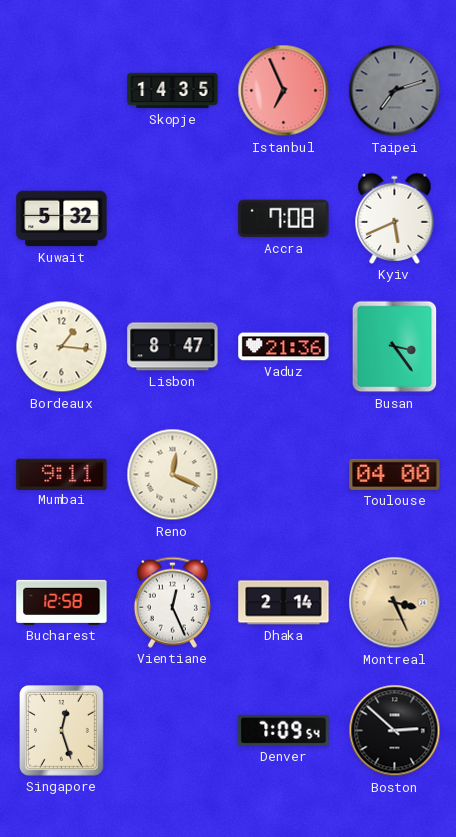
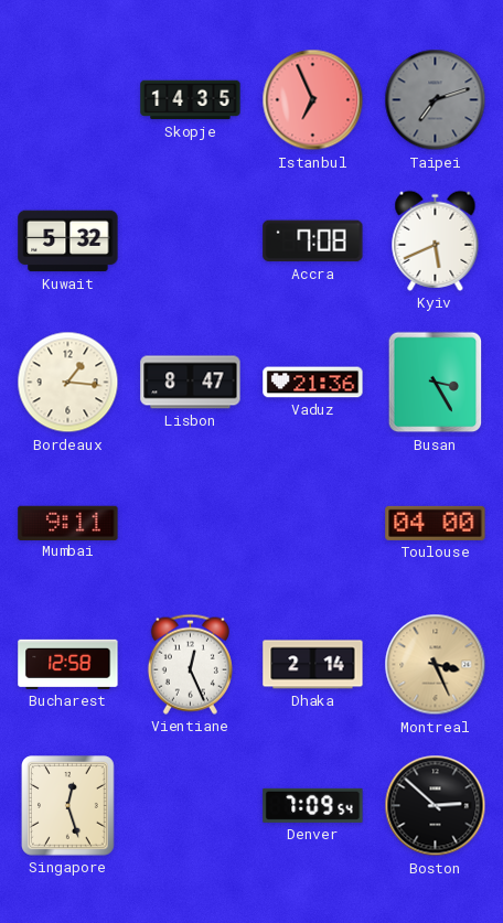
Busan: 3:24 -> 3:25
Reno: 12:19 -> none
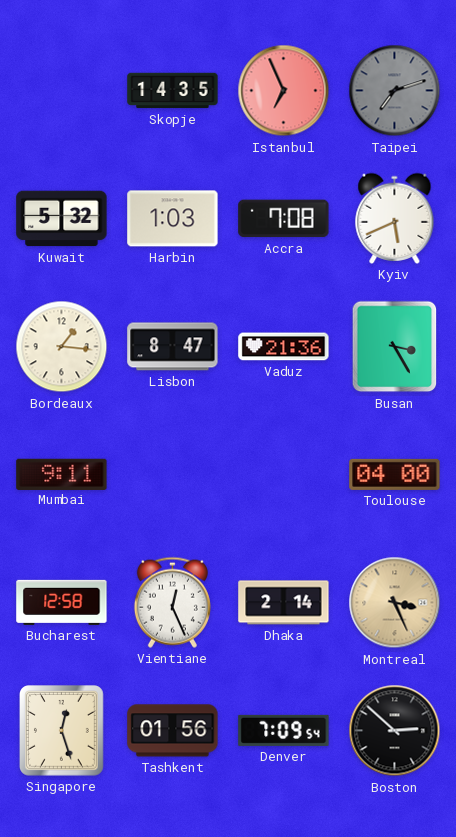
Harbin: none -> 1:03
Tashkent: none -> 01:56
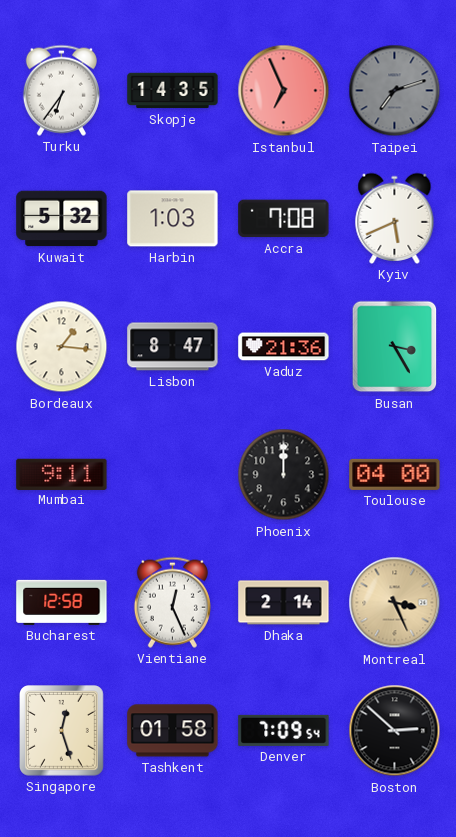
Turku: none -> 6:36
Phoenix: none -> 12:00
Tashkent: 01:56 -> 01:58
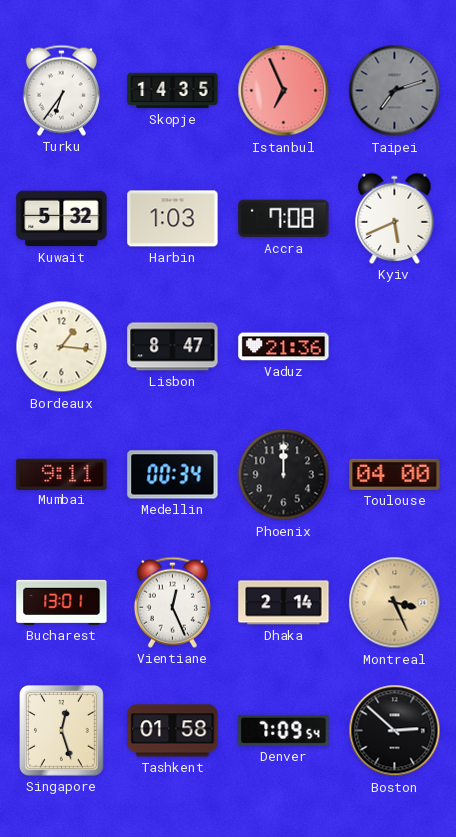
Busan: 3:25 -> none
Medellin: none -> 00:34
Bucharest: 12:58 -> 13:01
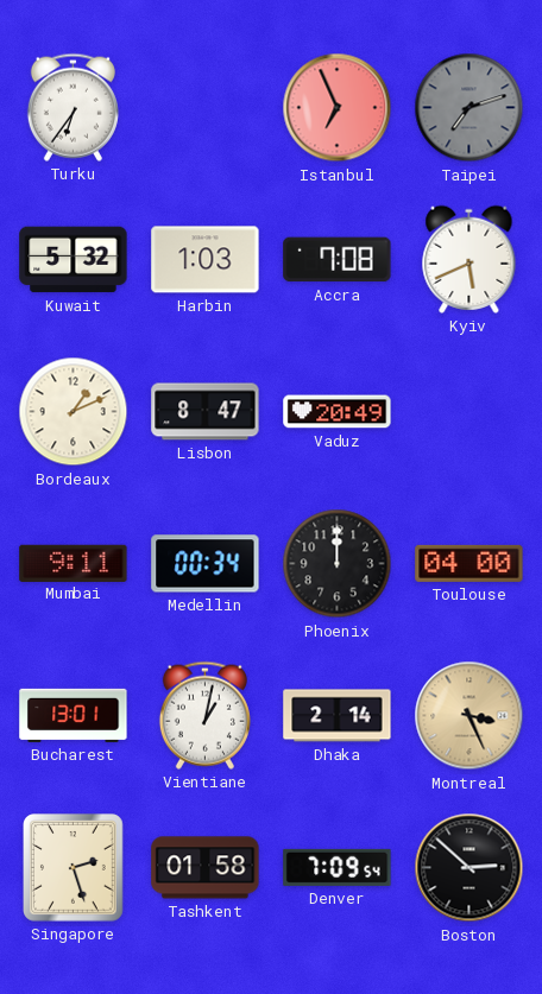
Skopje: 14:35 -> none
Bordeaux: 1:16 -> 1:11
Vaduz: 21:36 -> 20:49
Vientiane: 12:26 -> 1:02
Singapore: 12:27 -> 2:27
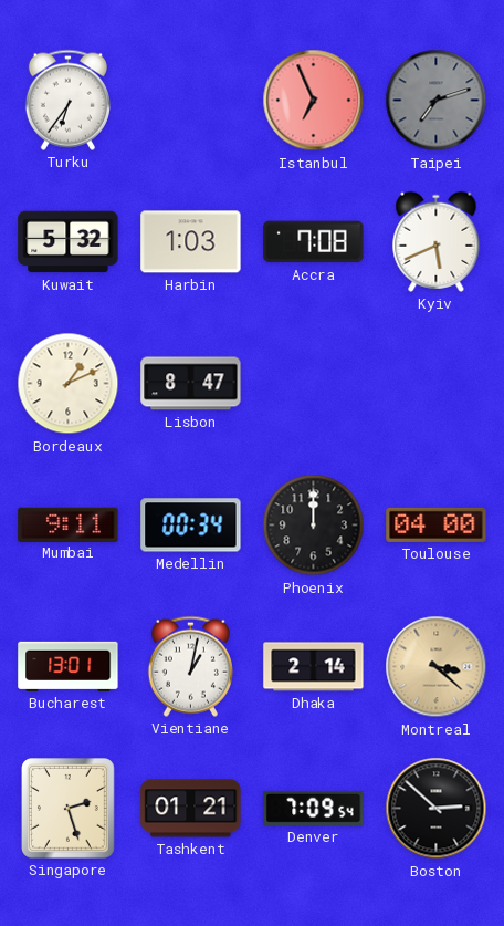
Vaduz: 20:49 -> none
Montreal: 3:26 -> 3:22
Tashkent: 01:58 -> 01:21
